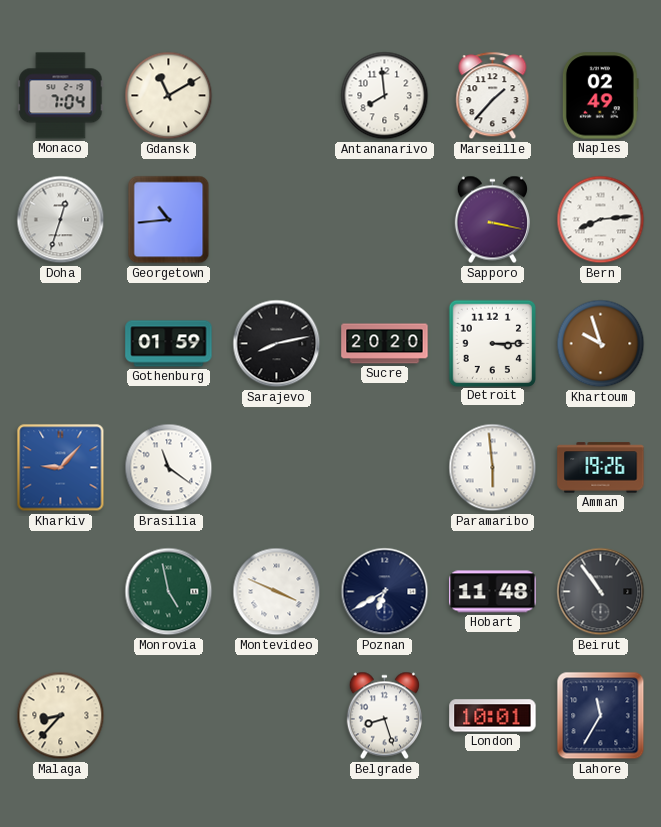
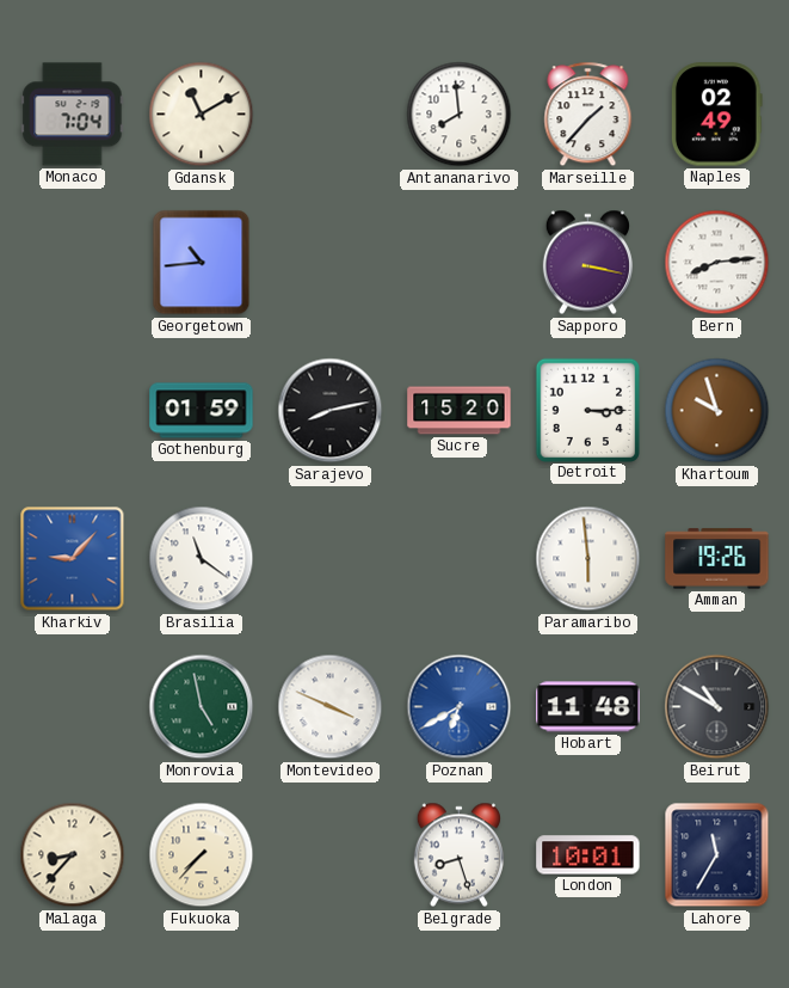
Doha: 12:33 -> none
Sucre: 20:20 -> 15:20
Poznan dial: navy -> blue
Beirut: 10:54 -> 10:50
Fukuoka: none -> 7:37
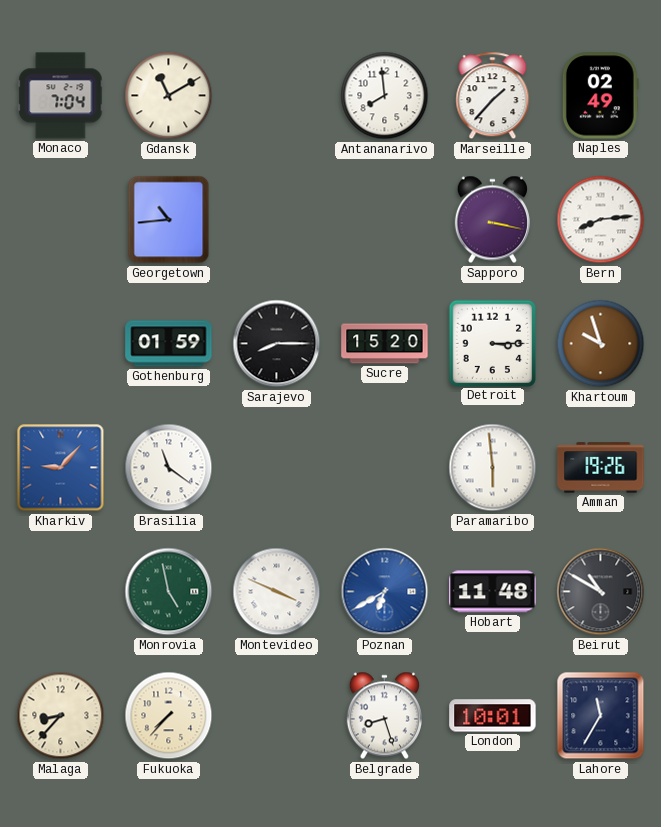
Sarajevo: 8:13 -> 8:15
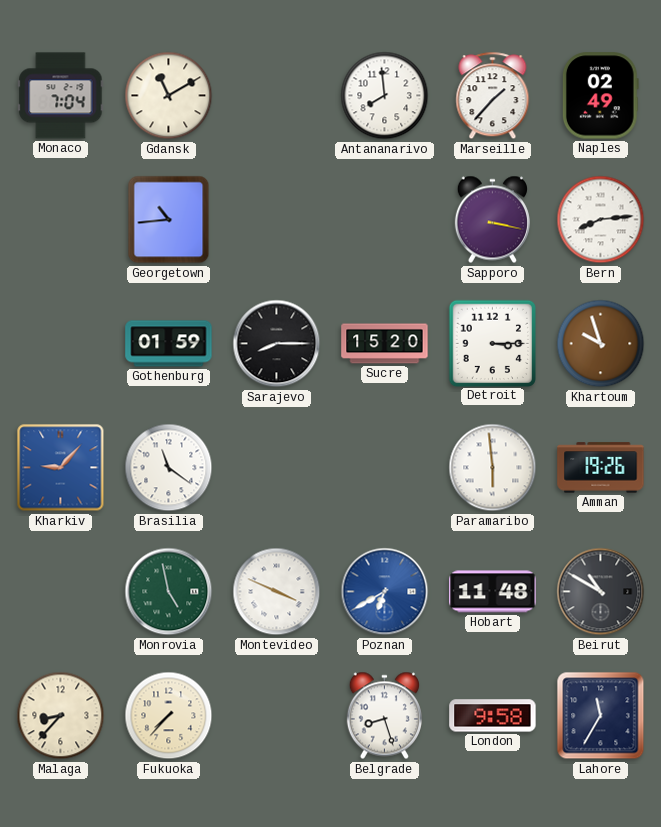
London: 10:01 -> 9:58
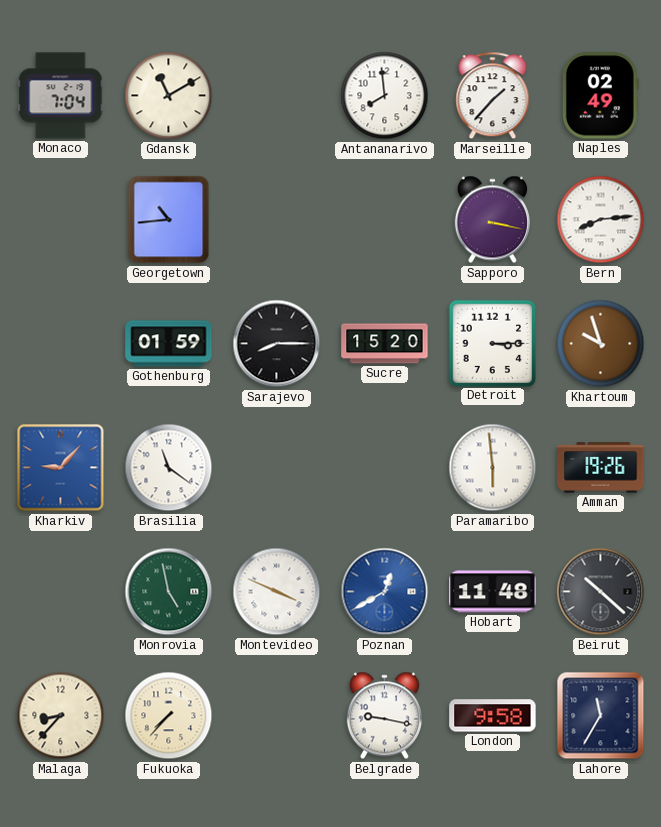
Poznan: 6:40 -> 12:40
Beirut: 10:50 -> 10:22
Belgrade: 8:27 -> 9:17
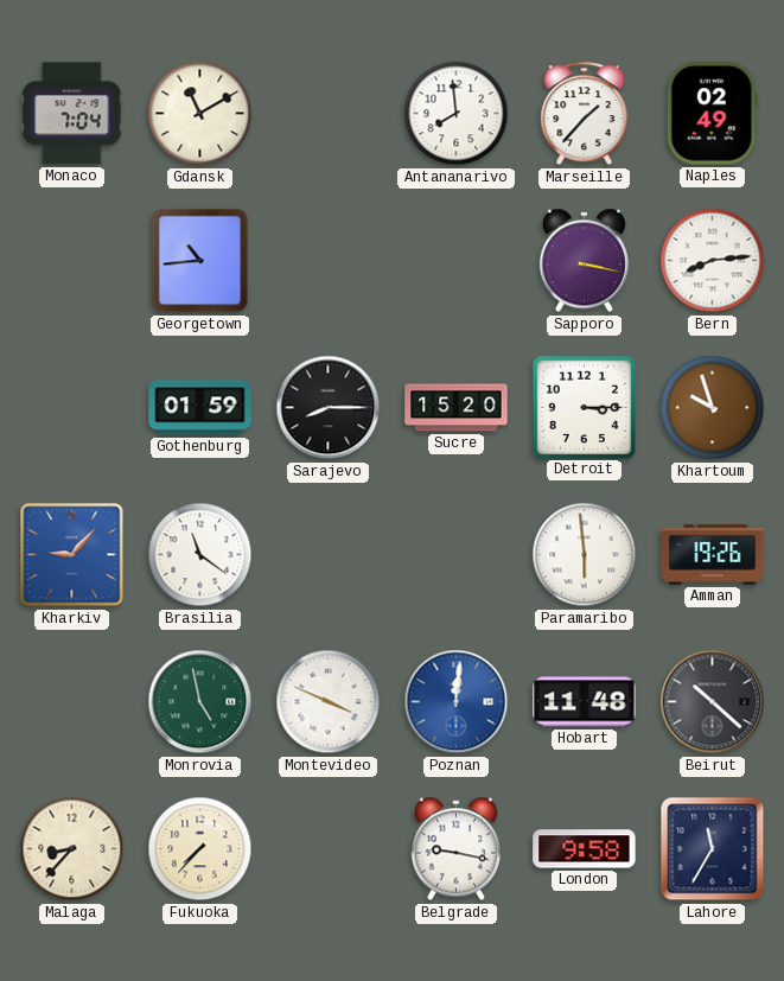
Poznan: 12:40 -> 12:01
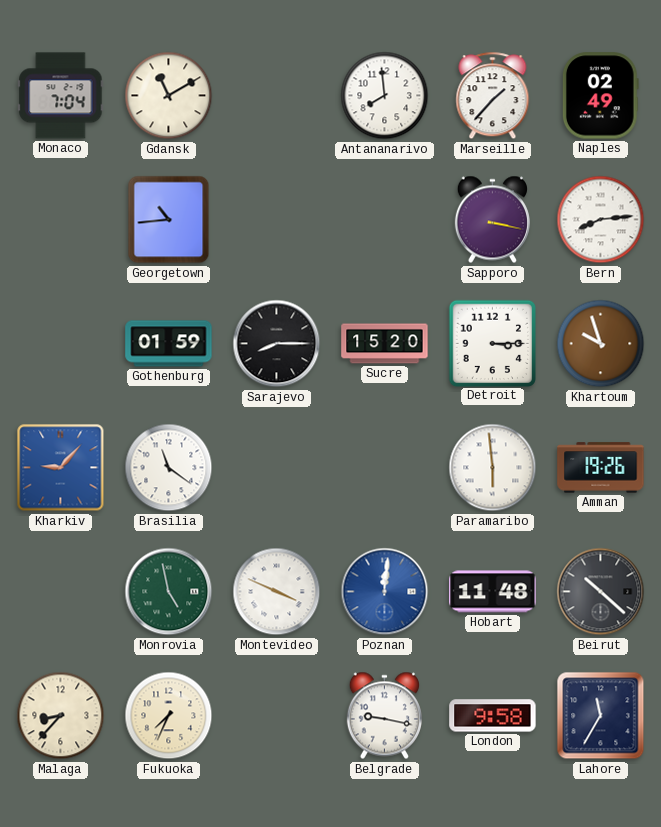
Fukuoka: 7:37 -> 7:34
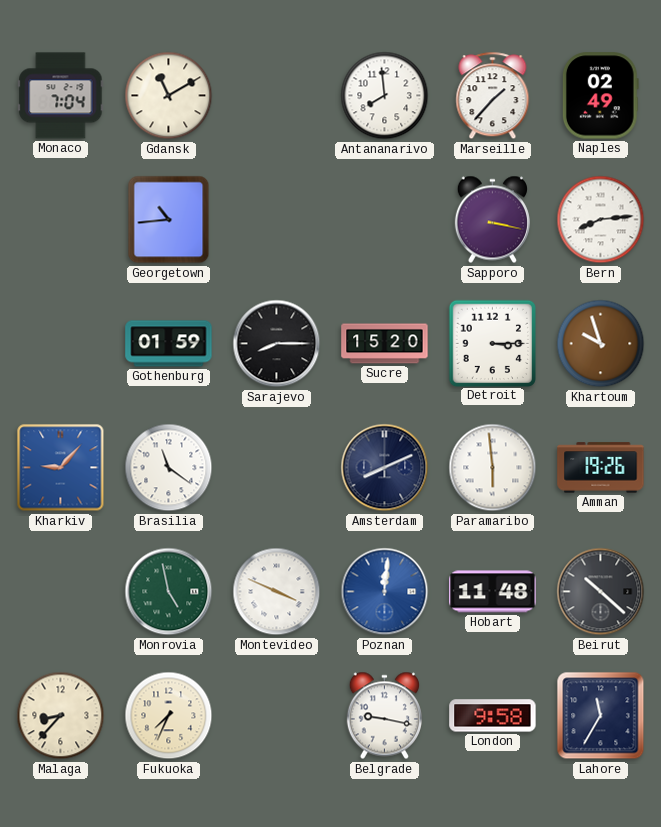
Amsterdam: none -> 8:11
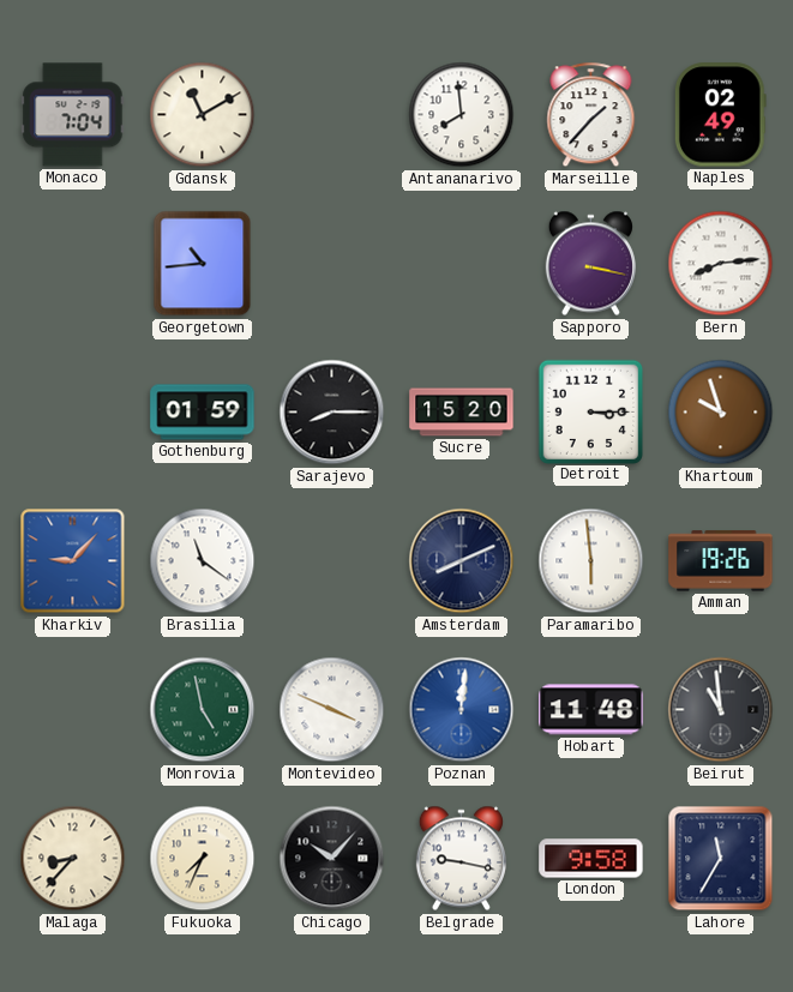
Beirut: 10:22 -> 10:59
Chicago: none -> 10:07
